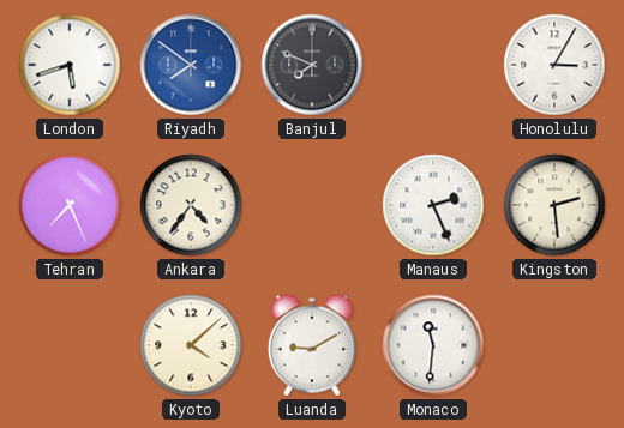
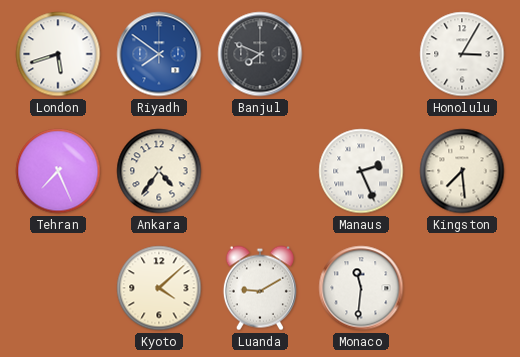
Kingston: 2:29 -> 7:29
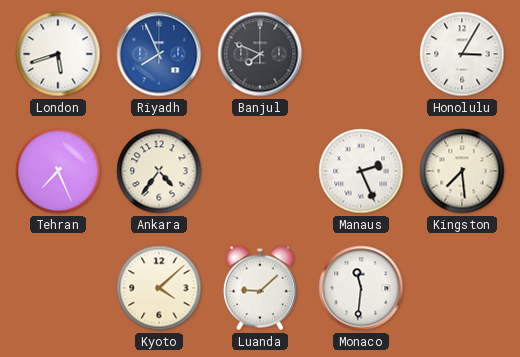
Riyadh: 7:51 -> 7:56
Luanda: 9:10 -> 9:08
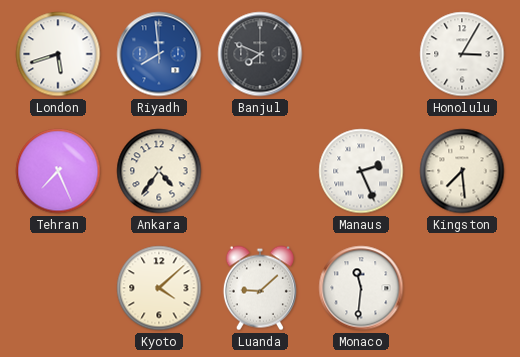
Riyadh: 7:56 -> 7:59
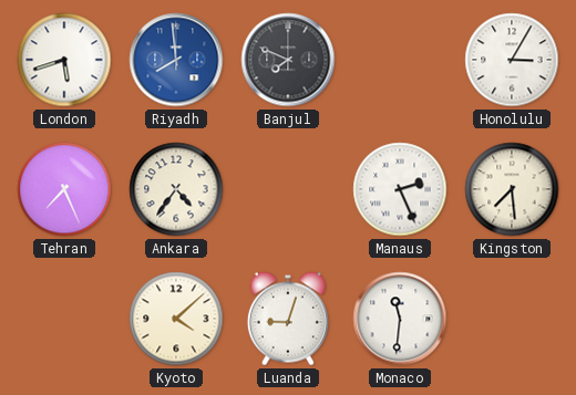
Luanda: 9:08 -> 9:03
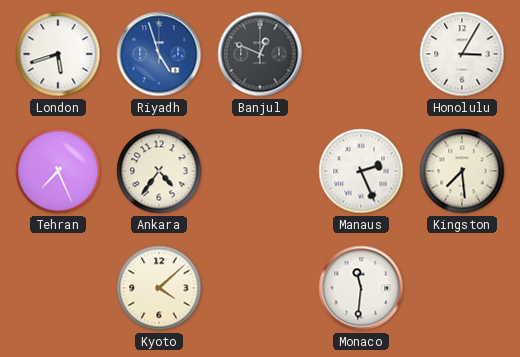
Riyadh: 7:59 -> 4:57
Banjul: 7:49 -> 12:49
Luanda: 9:03 -> none
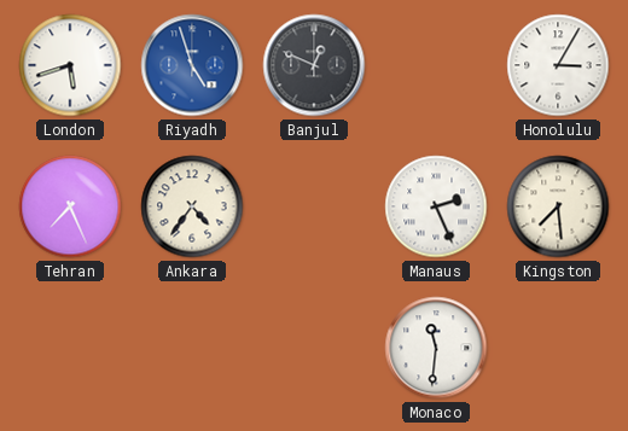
Kyoto: 4:08 -> none
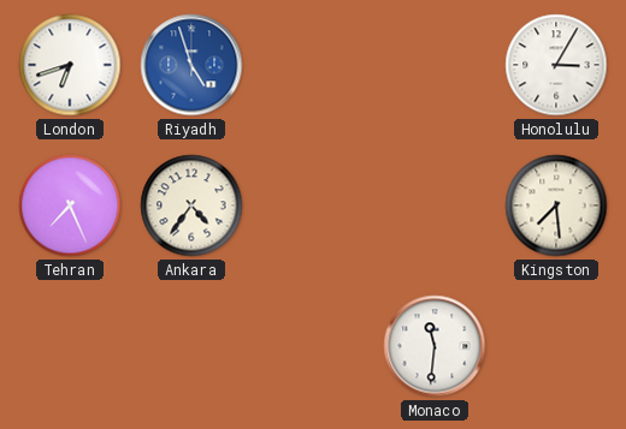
London: 5:42 -> 6:42
Banjul: 12:49 -> none
Manaus: 2:26 -> none
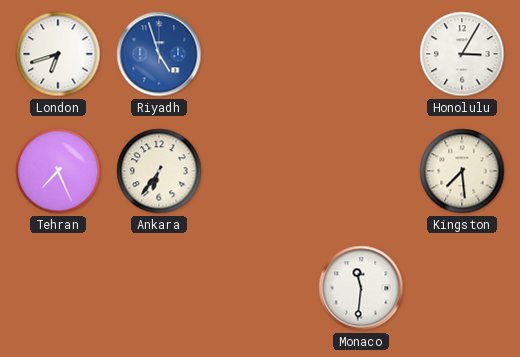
Ankara: 4:36 -> 6:36
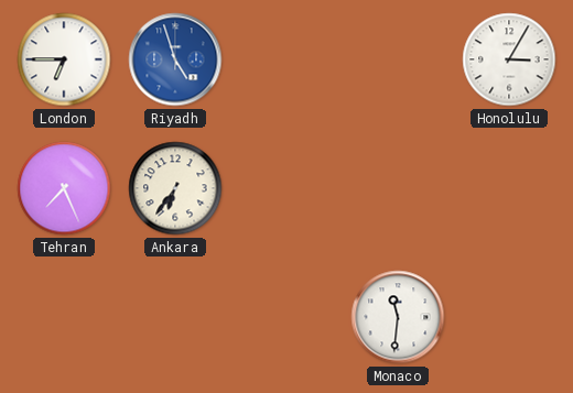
London: 6:42 -> 6:45
Kingston: 7:29 -> none
